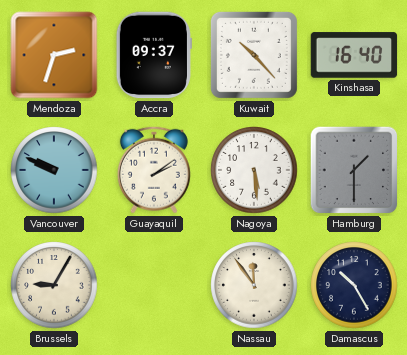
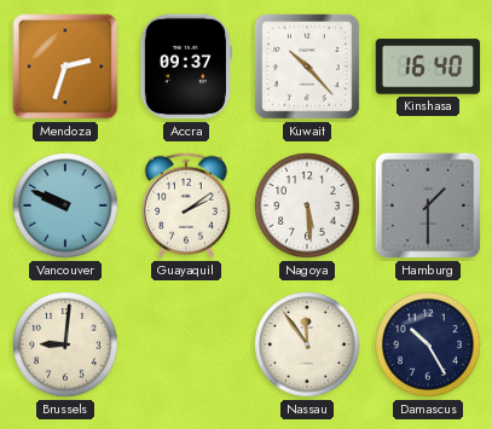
Brussels: 9:05 -> 9:01
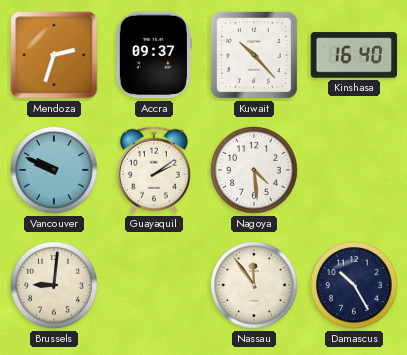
Nagoya: 5:29 -> 4:29
Hamburg: 1:30 -> none
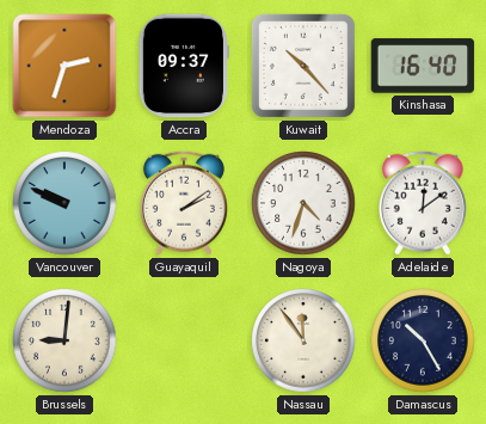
Nagoya: 4:29 -> 4:33
Adelaide: none -> 12:09
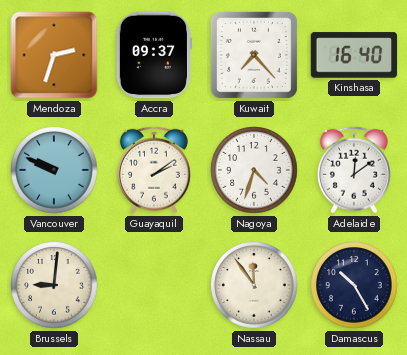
Kuwait: 10:23 -> 7:23
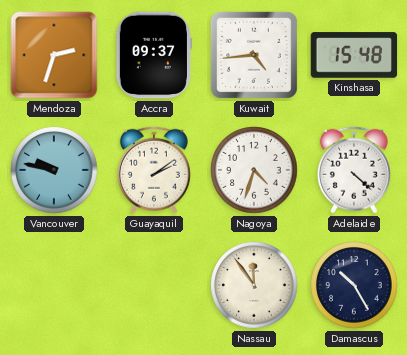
Kuwait: 7:23 -> 4:44
Kinshasa: 16:40 -> 15:48
Vancouver: 9:49 -> 9:47
Adelaide: 12:09 -> 4:22
Brussels: 9:01 -> none
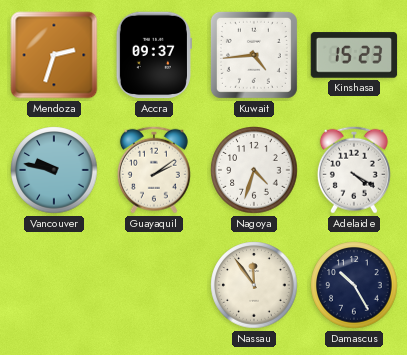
Kinshasa: 15:48 -> 15:23
Adelaide: 4:22 -> 4:20
